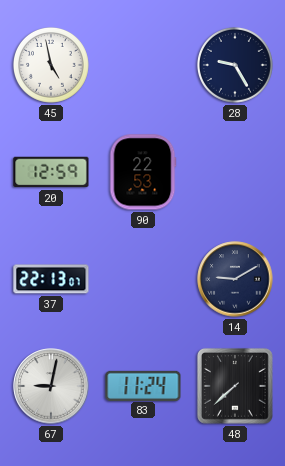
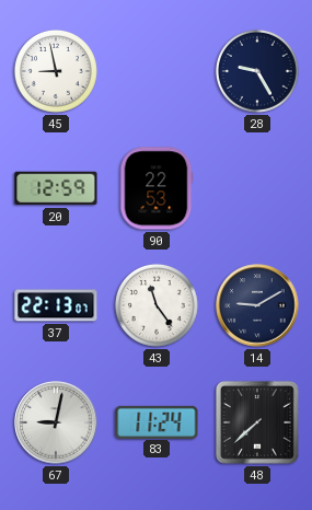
45: 4:58 -> 8:58
43: none -> 11:24
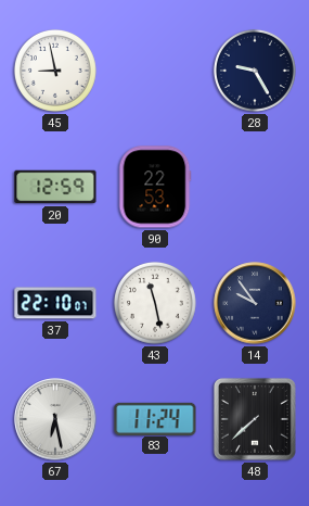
37: 22:13 -> 22:10
43: 11:24 -> 11:28
14: 9:10 -> 9:54
67: 9:02 -> 6:28
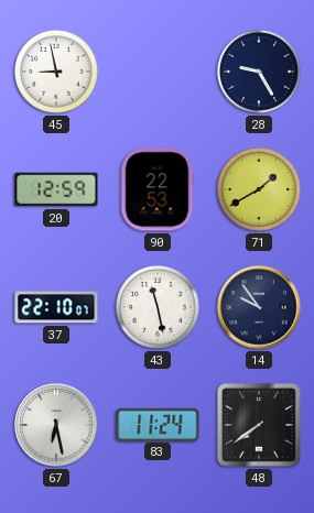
71: none -> 1:40
48: 7:38 -> 7:39
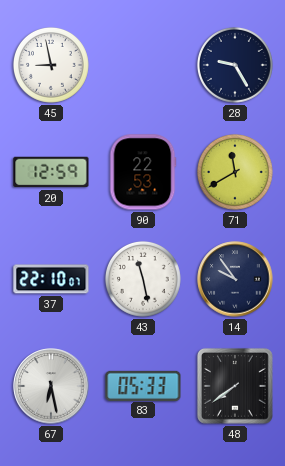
71: 1:40 -> 11:40
83: 11:24 -> 05:33
